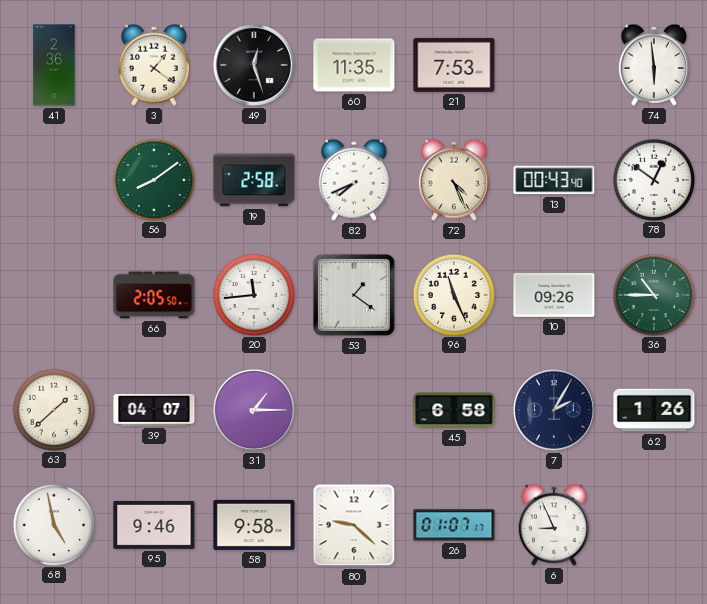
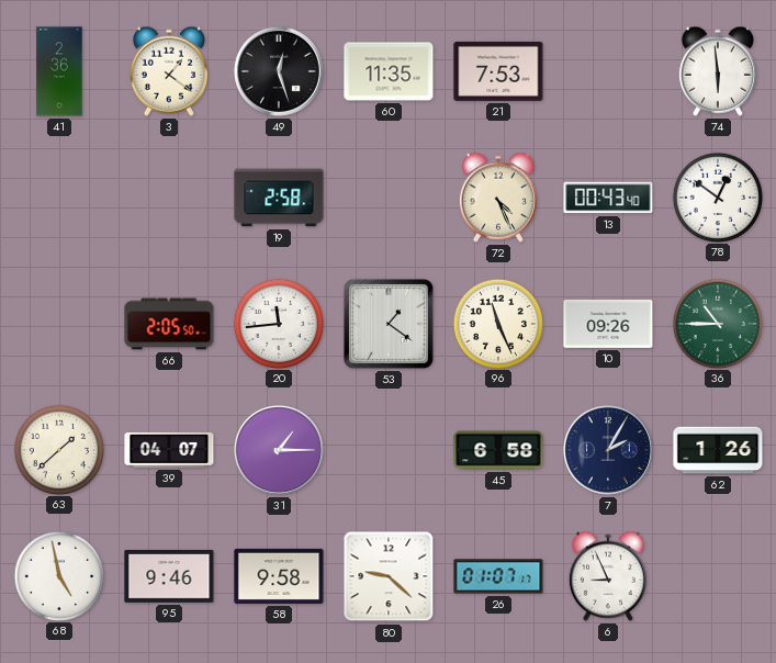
56: 8:09 -> none
82: 7:41 -> none
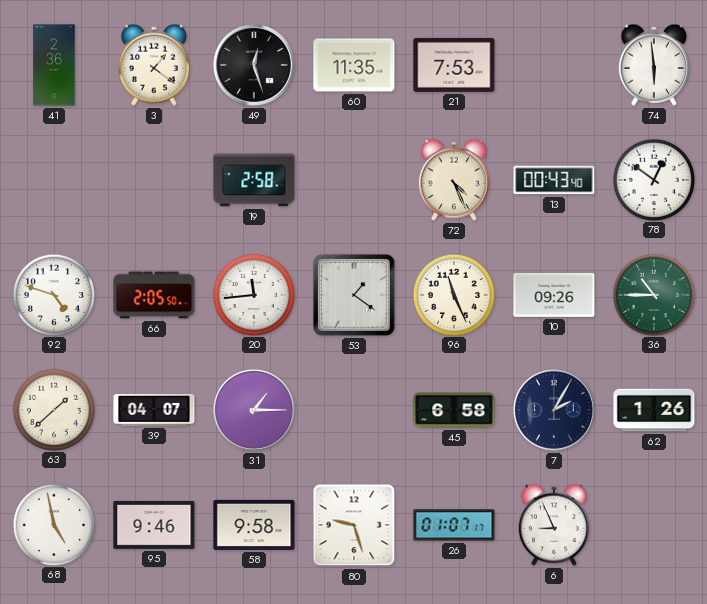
92: none -> 4:48
80: 9:22 -> 9:27
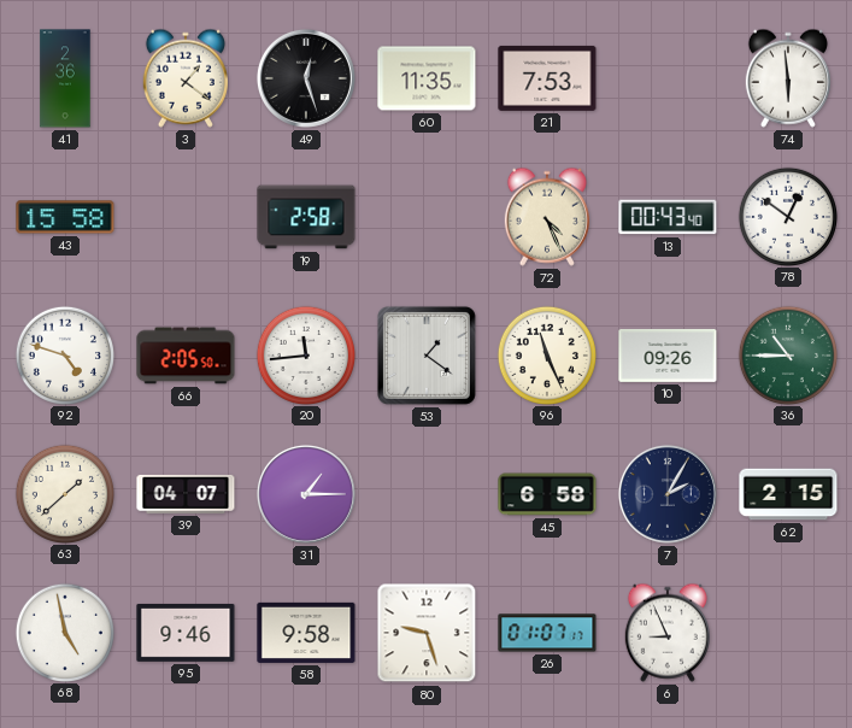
43: none -> 15:58
62: 1:26 -> 2:15
